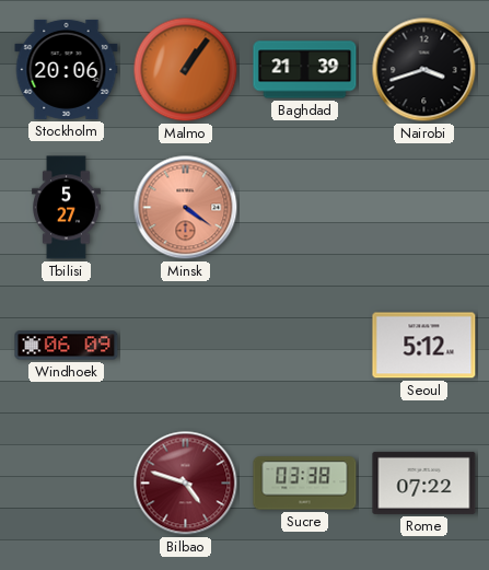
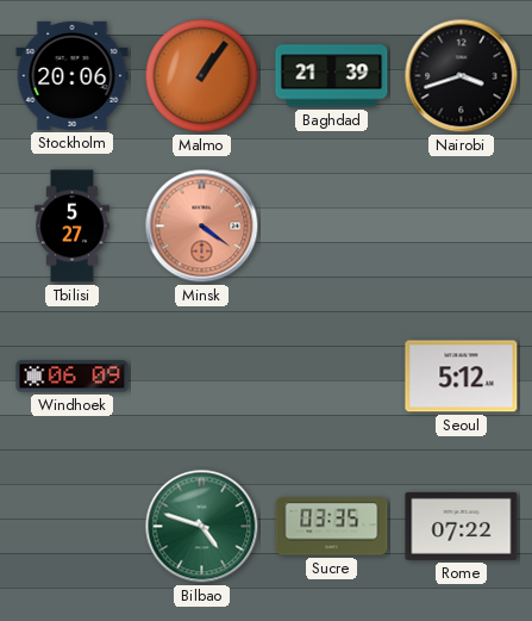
Bilbao dial: burgundy -> green
Sucre: 03:38 -> 03:35
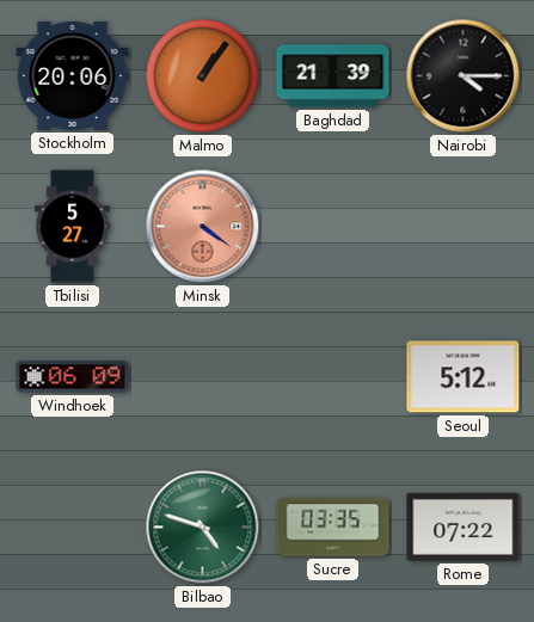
Nairobi: 3:42 -> 4:15
